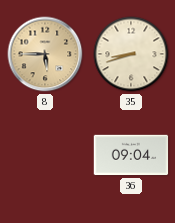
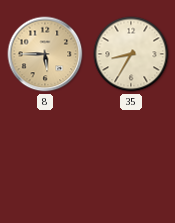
35: 8:42 -> 8:35
36: 09:04 -> none
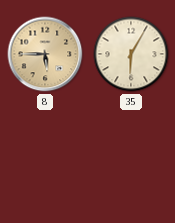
35: 8:35 -> 6:05
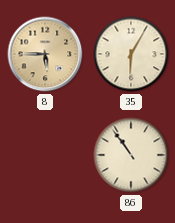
86: none -> 10:54
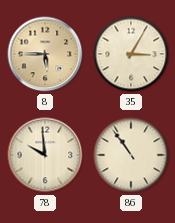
35: 6:05 -> 3:05
78: none -> 9:59
